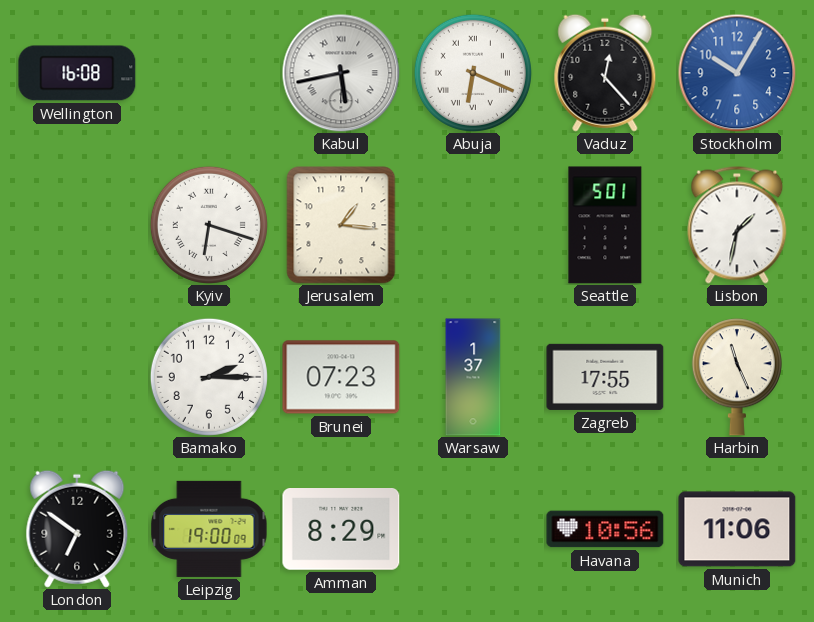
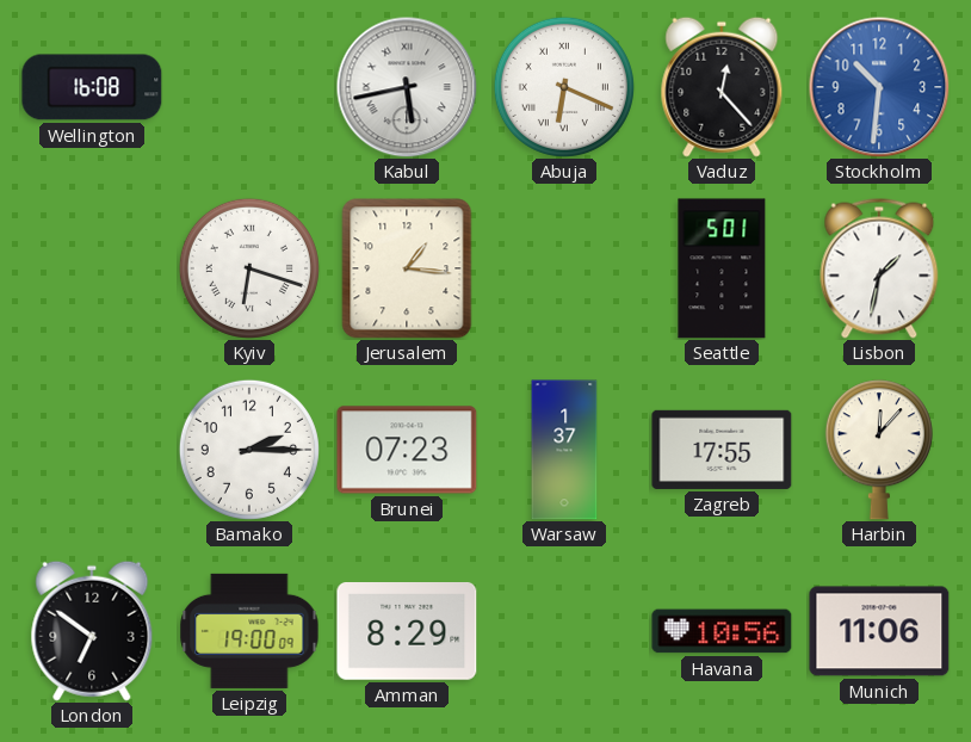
Stockholm: 10:05 -> 10:31
Harbin: 11:26 -> 12:07
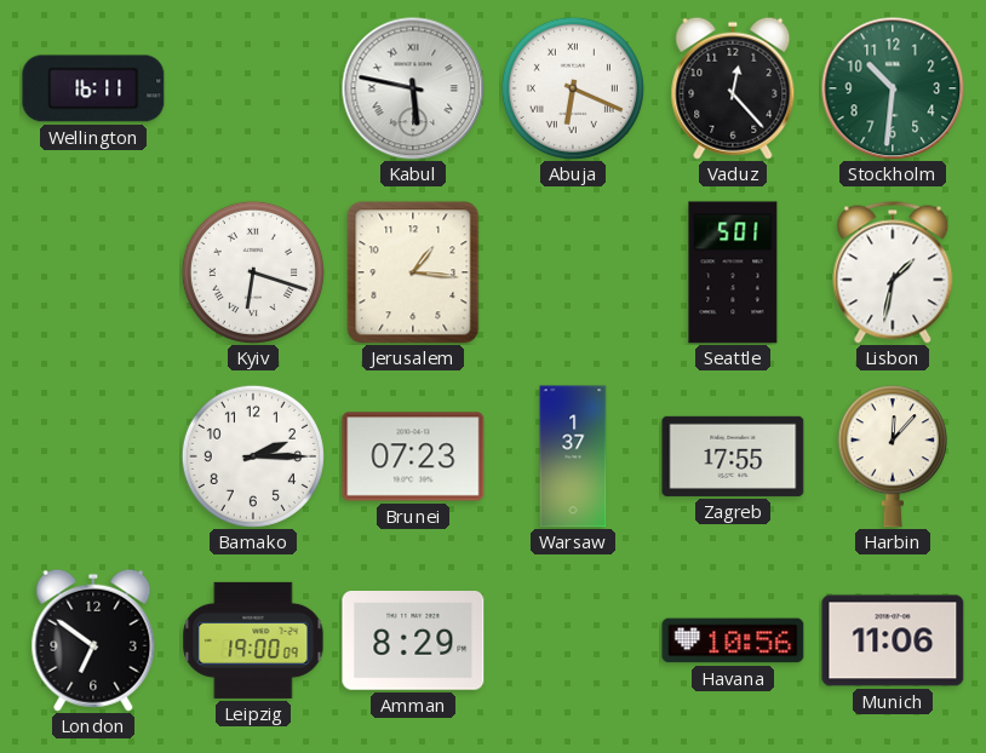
Wellington: 16:08 -> 16:11
Kabul: 5:43 -> 5:47
Stockholm dial: blue -> green
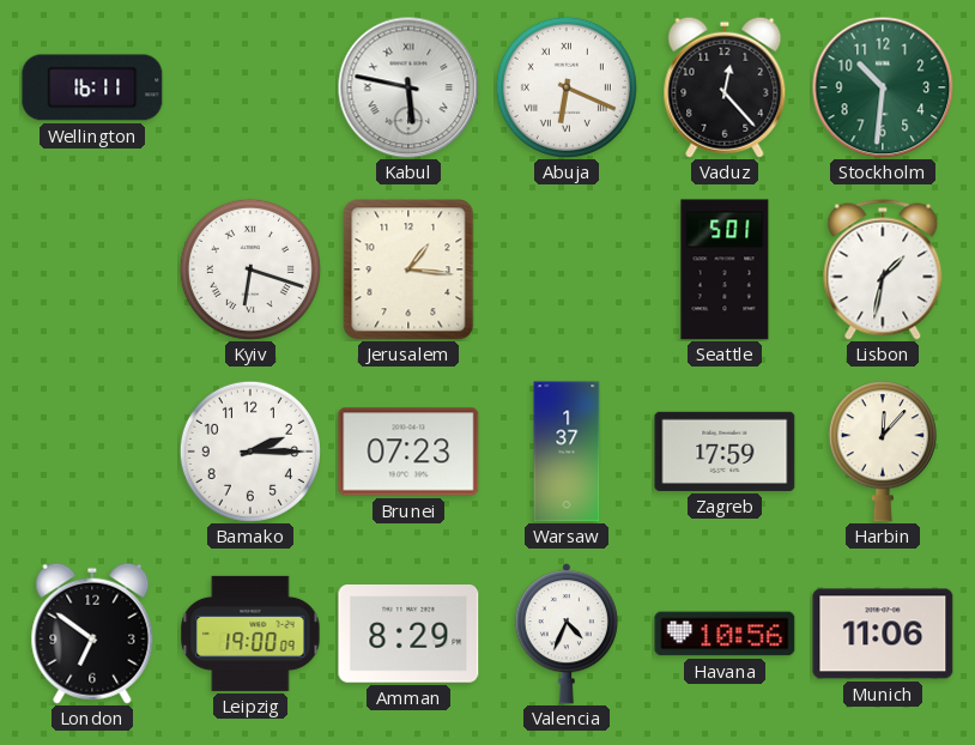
Zagreb: 17:55 -> 17:59
Valencia: none -> 4:34
